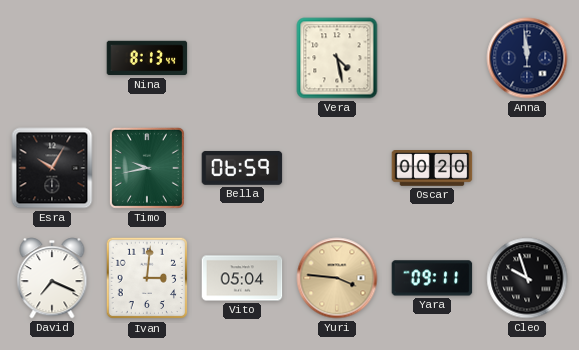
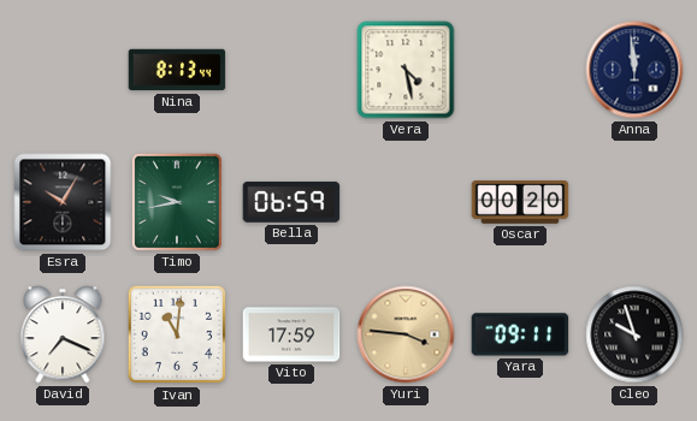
Ivan: 3:01 -> 11:01
Vito: 05:04 -> 17:59
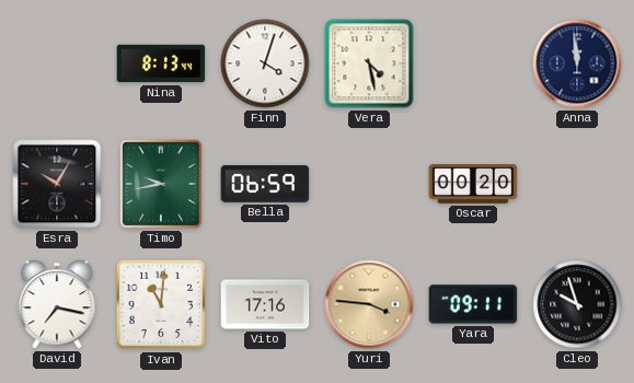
Finn: none -> 4:03
David: 7:19 -> 7:17
Vito: 17:59 -> 17:16
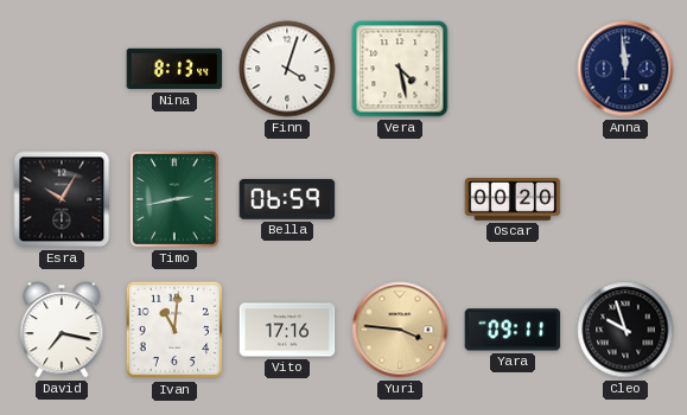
Timo: 9:43 -> 2:43
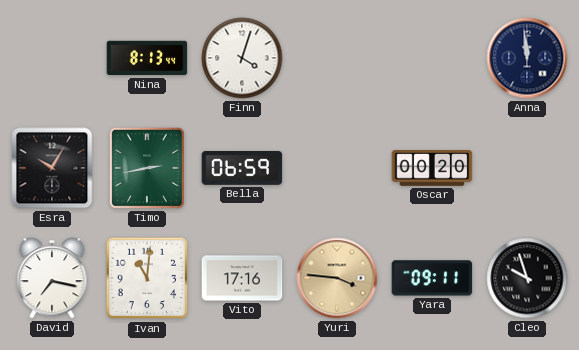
Vera: 4:28 -> none
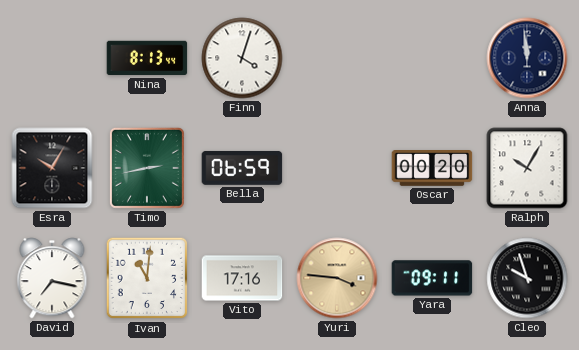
Ralph: none -> 10:05
